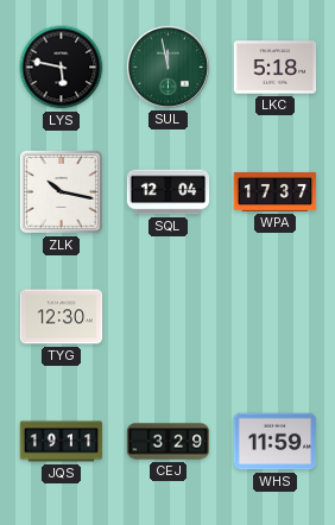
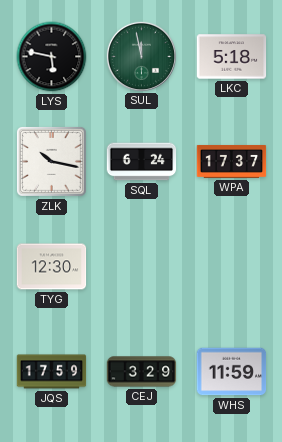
SQL: 12:04 -> 6:24
JQS: 19:11 -> 17:59
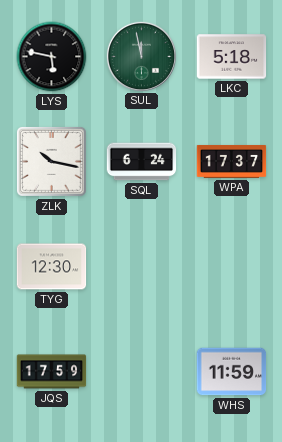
CEJ: 3:29 -> none
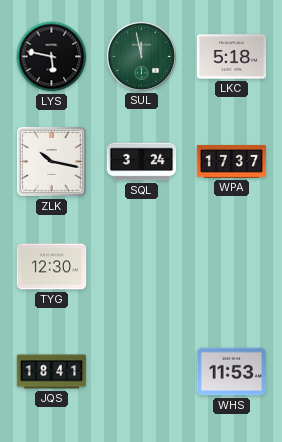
SQL: 6:24 -> 3:24
JQS: 17:59 -> 18:41
WHS: 11:59 -> 11:53
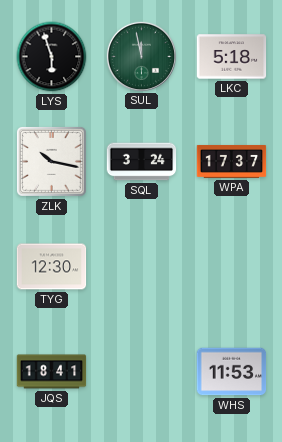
LYS: 5:47 -> 5:57
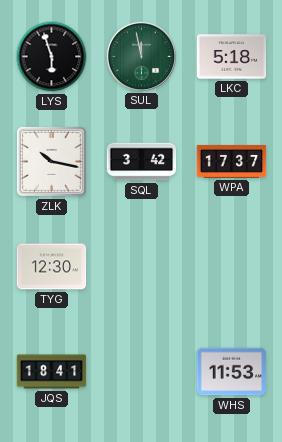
SQL: 3:24 -> 3:42
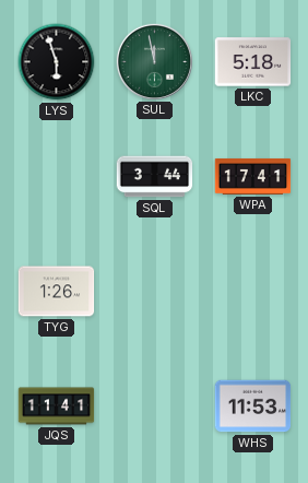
ZLK: 10:17 -> none
SQL: 3:42 -> 3:44
WPA: 17:37 -> 17:41
TYG: 12:30 -> 1:26
JQS: 18:41 -> 11:41
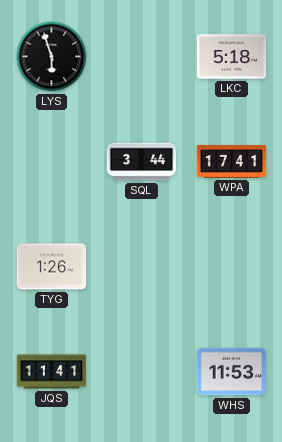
SUL: 11:58 -> none
